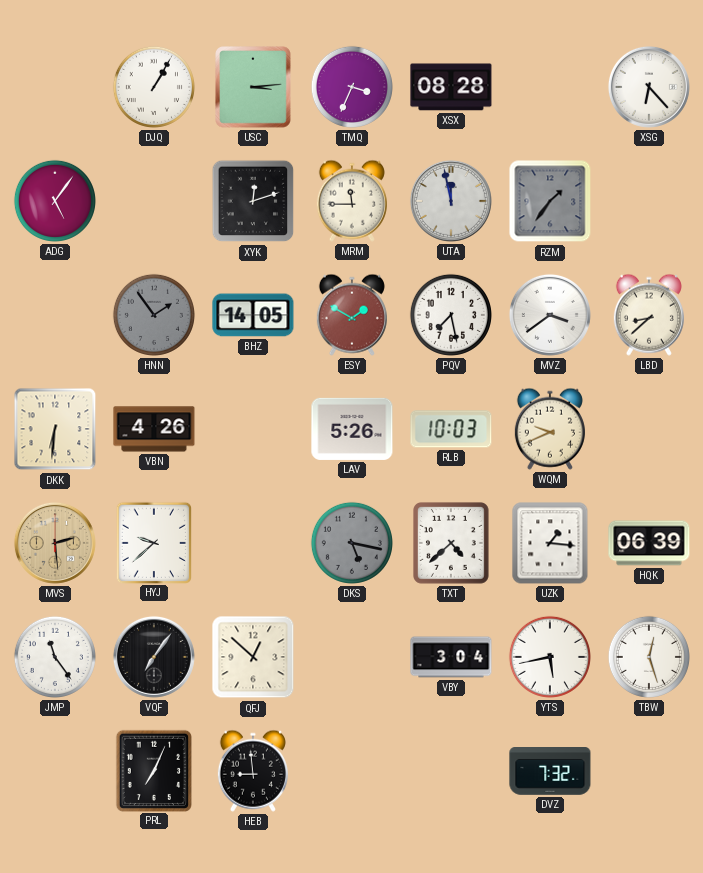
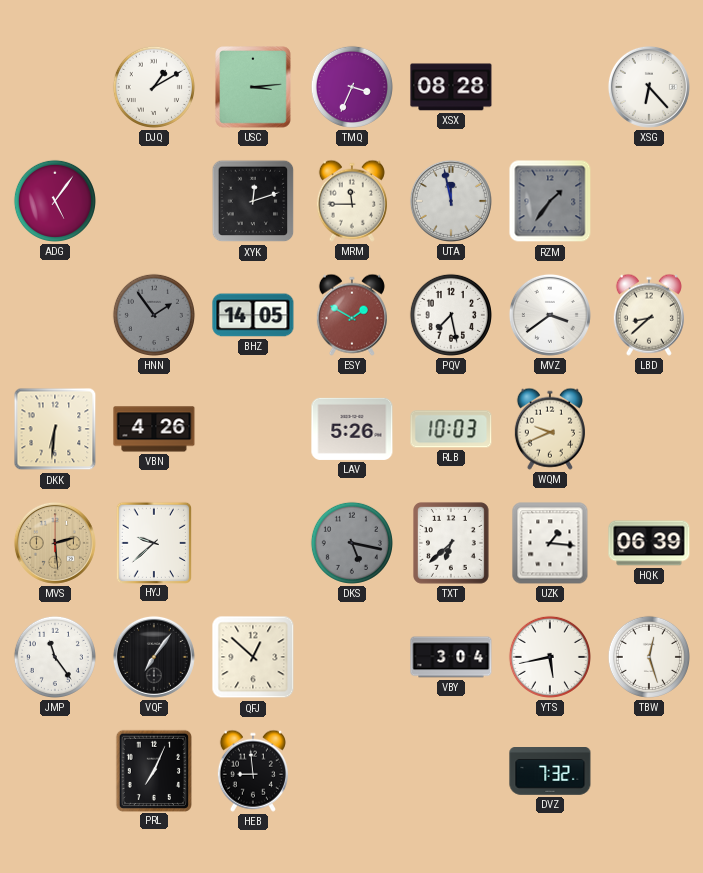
DJQ: 1:05 -> 1:10
TXT: 4:38 -> 6:38
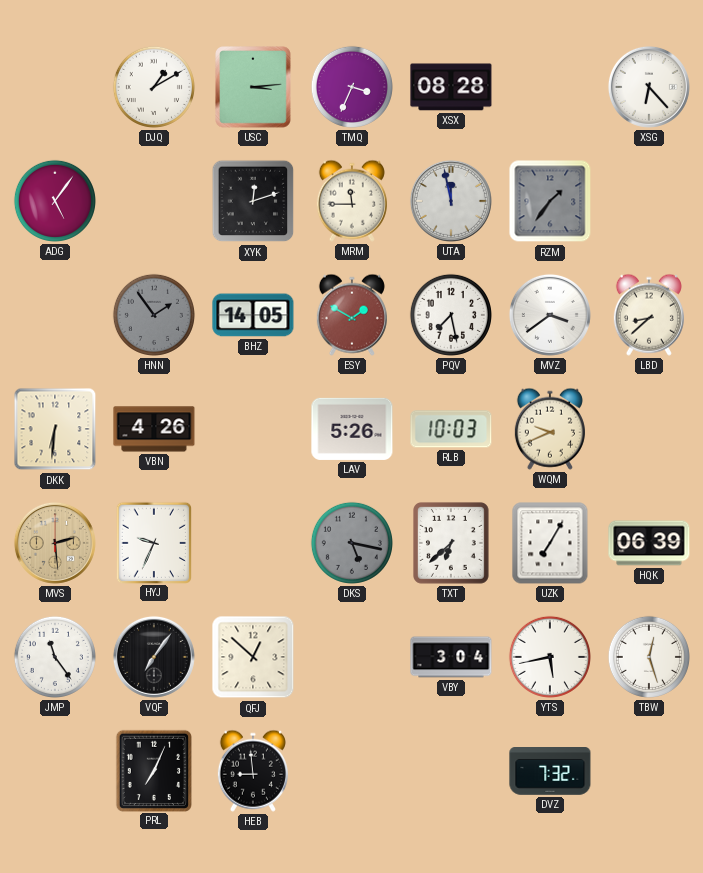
HYJ: 9:38 -> 9:34
UZK: 1:16 -> 7:05
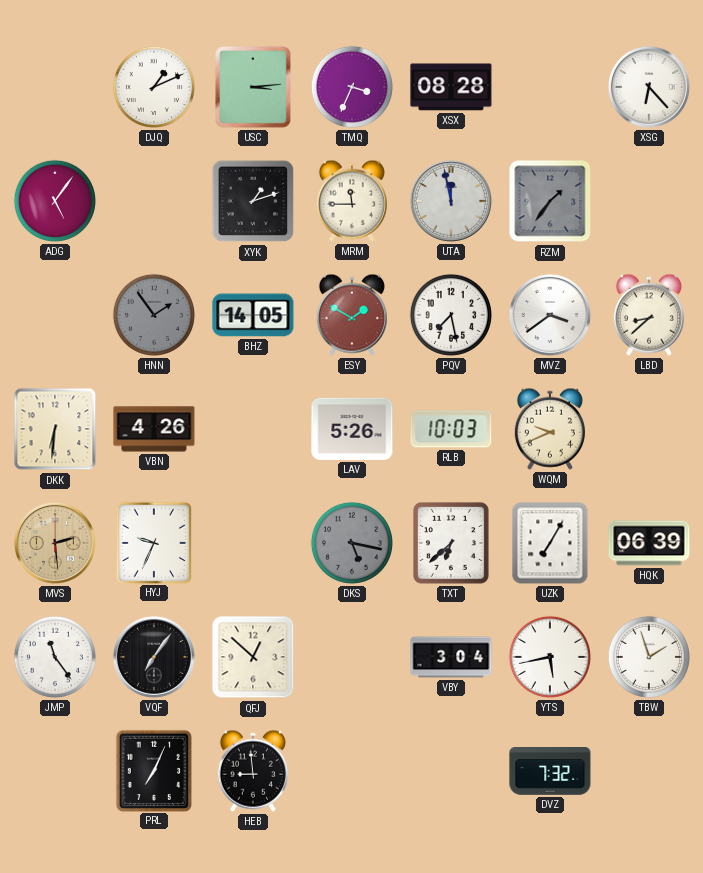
DJQ: 1:10 -> 1:11
XYK: 12:12 -> 1:12
TBW: 12:27 -> 1:57
